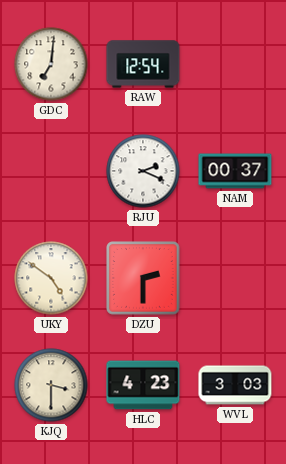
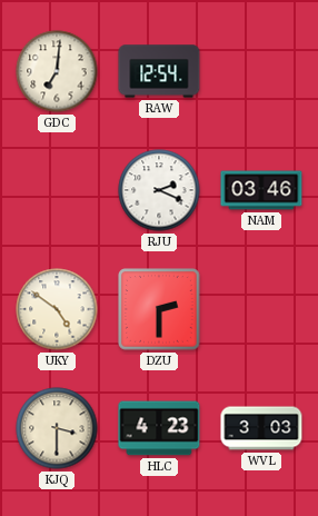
NAM: 00:37 -> 03:46
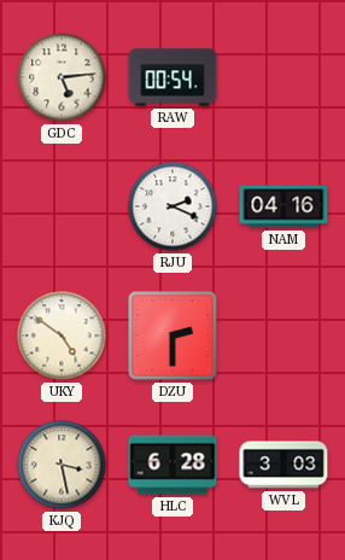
GDC: 7:01 -> 5:14
RAW: 12:54 -> 00:54
NAM: 03:46 -> 04:16
KJQ: 3:30 -> 3:28
HLC: 4:23 -> 6:28
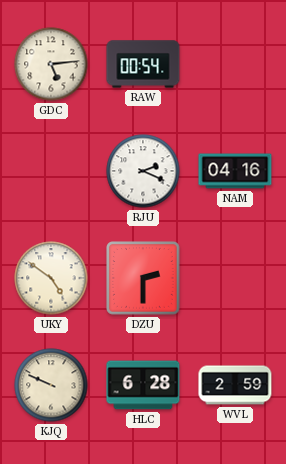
KJQ: 3:28 -> 9:49
WVL: 3:03 -> 2:59
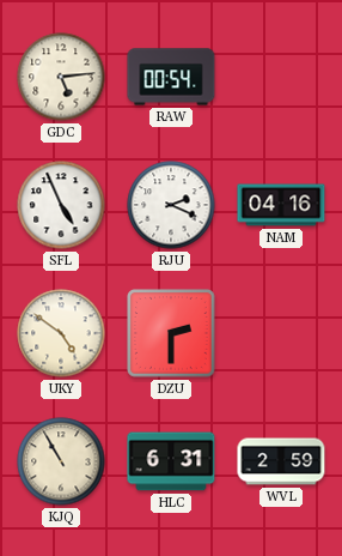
SFL: none -> 4:56
KJQ: 9:49 -> 10:55
HLC: 6:28 -> 6:31
